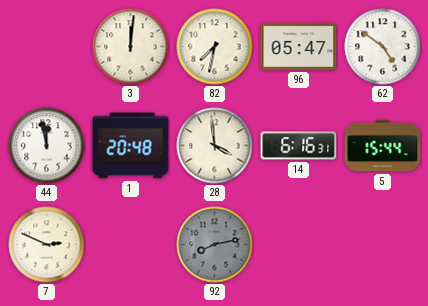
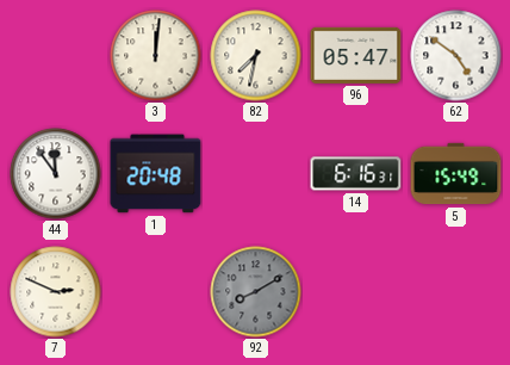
44: 11:58 -> 11:54
28: 3:59 -> none
5: 15:44 -> 15:49
92: 8:13 -> 8:10
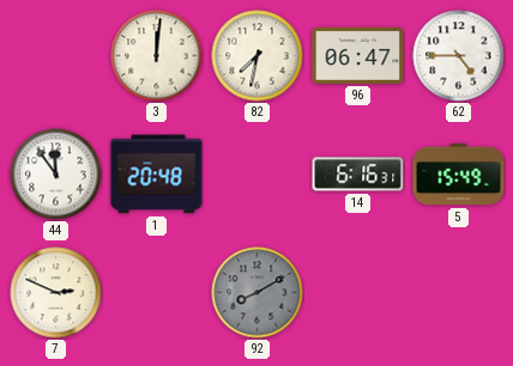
96: 05:47 -> 06:47
62: 4:51 -> 4:45
